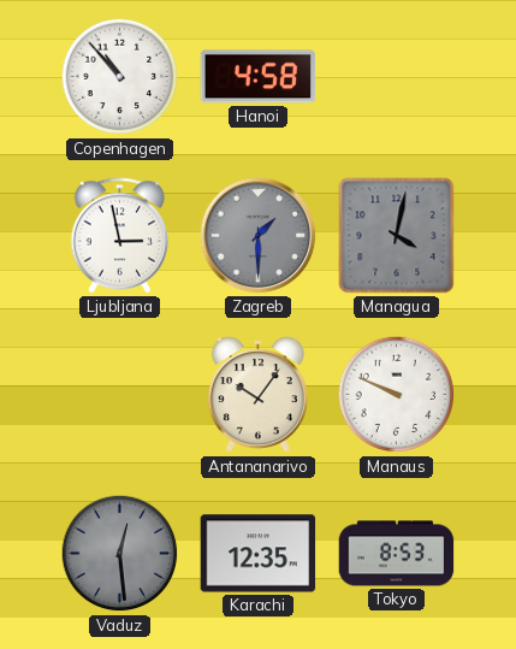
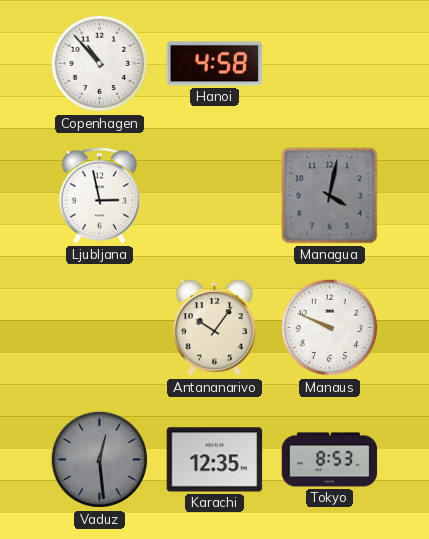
Zagreb: 1:30 -> none
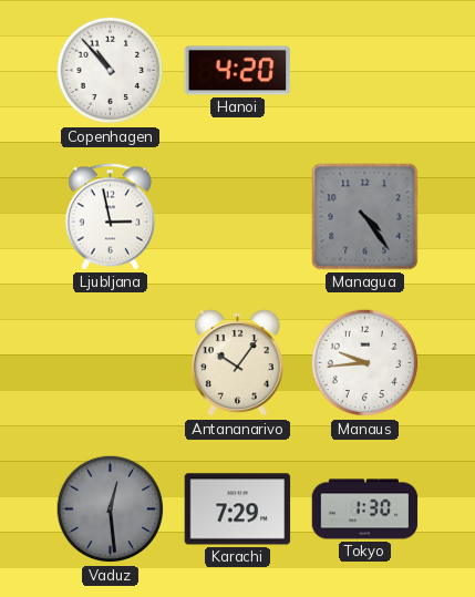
Hanoi: 4:58 -> 4:20
Managua: 4:02 -> 4:24
Manaus: 9:49 -> 9:44
Karachi: 12:35 -> 7:29
Tokyo: 8:53 -> 1:30
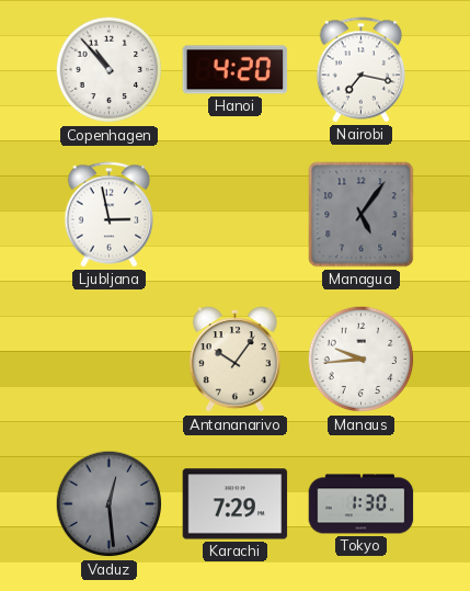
Nairobi: none -> 7:17
Managua: 4:24 -> 5:06
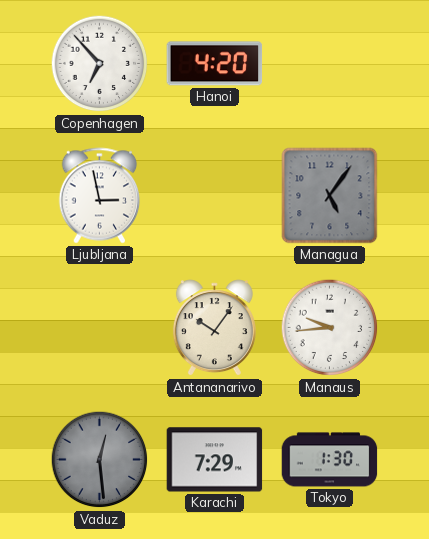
Copenhagen: 10:53 -> 6:53
Nairobi: 7:17 -> none
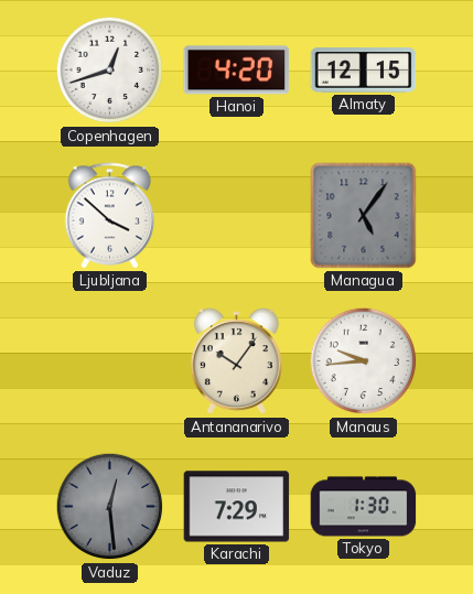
Copenhagen: 6:53 -> 12:42
Almaty: none -> 12:15
Ljubljana: 2:58 -> 3:52
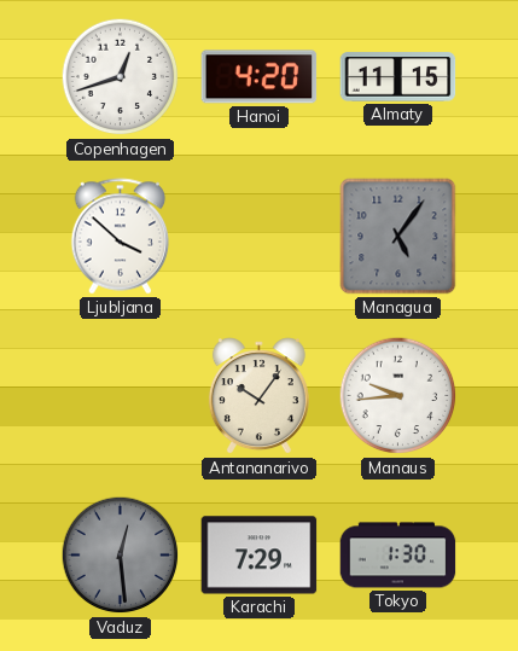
Almaty: 12:15 -> 11:15
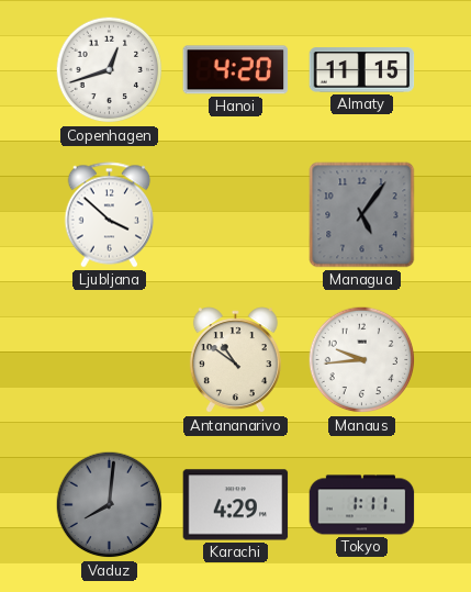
Antananarivo: 10:06 -> 10:51
Vaduz: 12:29 -> 8:01
Karachi: 7:29 -> 4:29
Tokyo: 1:30 -> 1:11
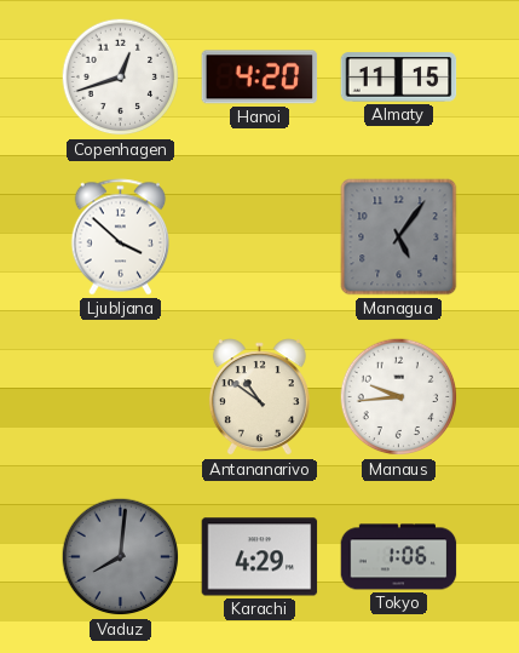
Tokyo: 1:11 -> 1:06
